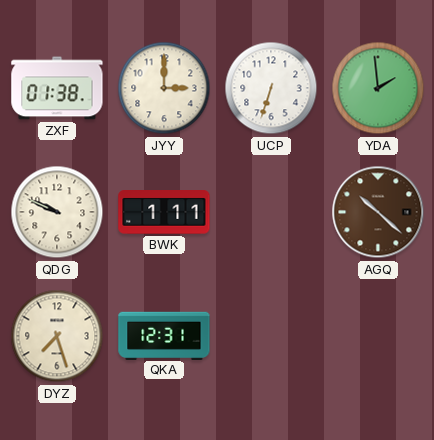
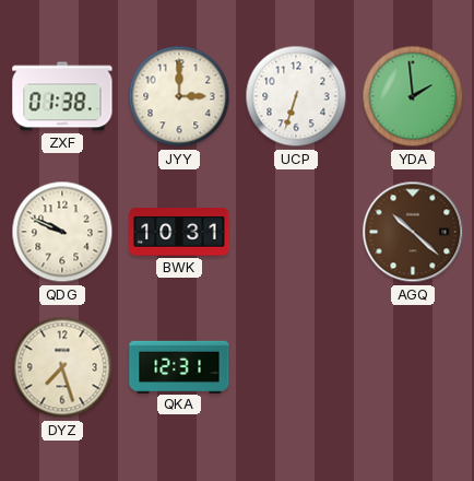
BWK: 1:11 -> 10:31
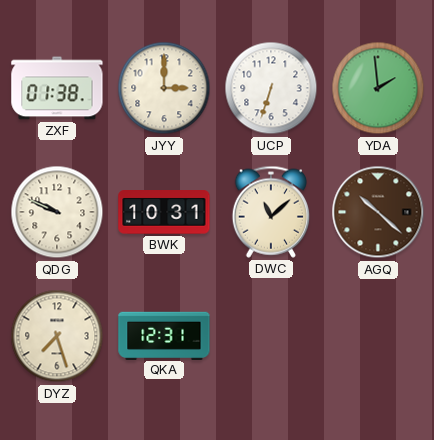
DWC: none -> 11:08
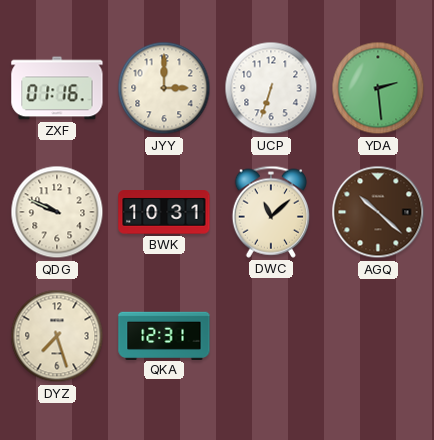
ZXF: 01:38 -> 01:16
YDA: 1:59 -> 2:29
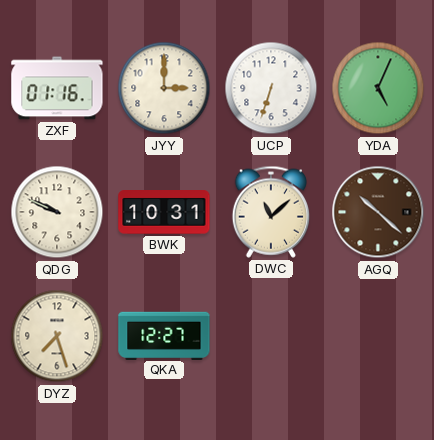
YDA: 2:29 -> 5:04
QKA: 12:31 -> 12:27
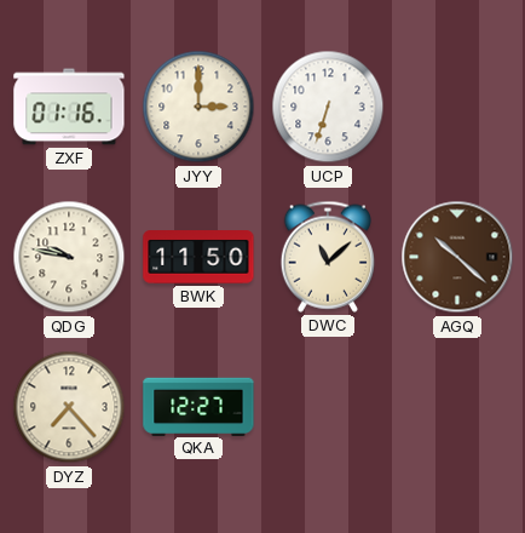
YDA: 5:04 -> none
QDG: 9:49 -> 9:47
BWK: 10:31 -> 11:50
DYZ: 7:27 -> 7:23
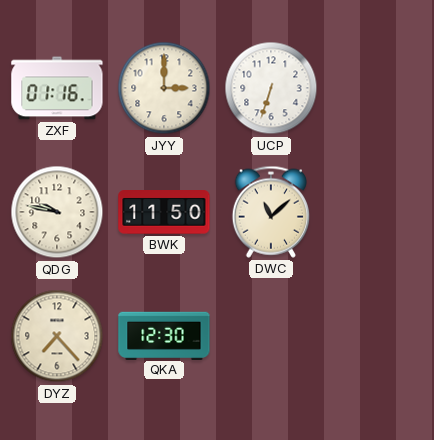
AGQ: 10:22 -> none
QKA: 12:27 -> 12:30
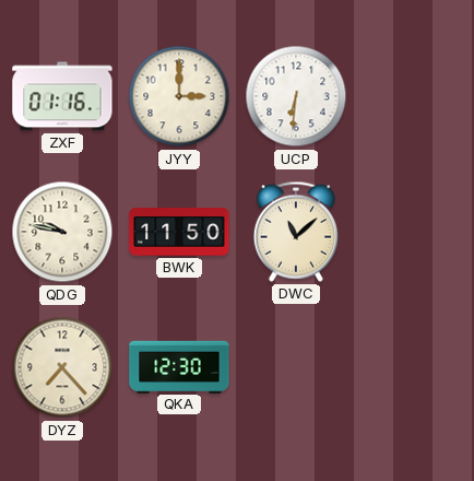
UCP: 6:33 -> 6:31
